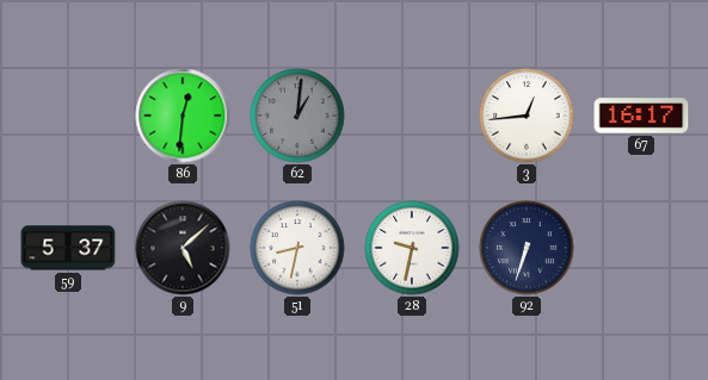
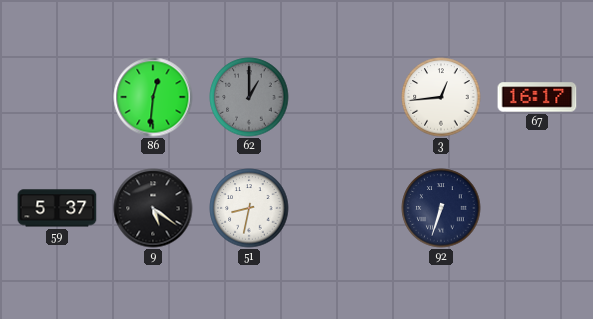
62: 1:01 -> 1:00
9: 5:08 -> 5:21
28: 9:32 -> none
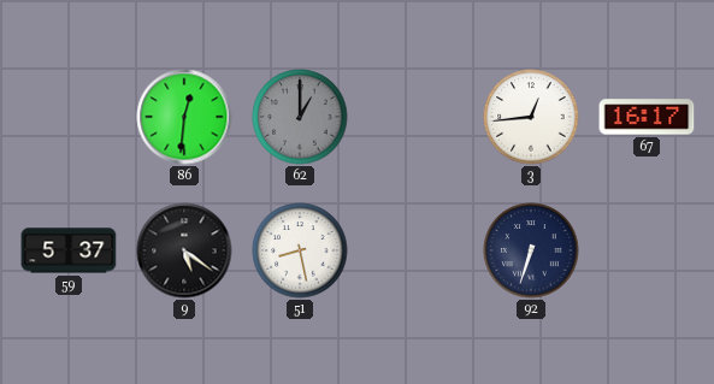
51: 8:32 -> 8:28
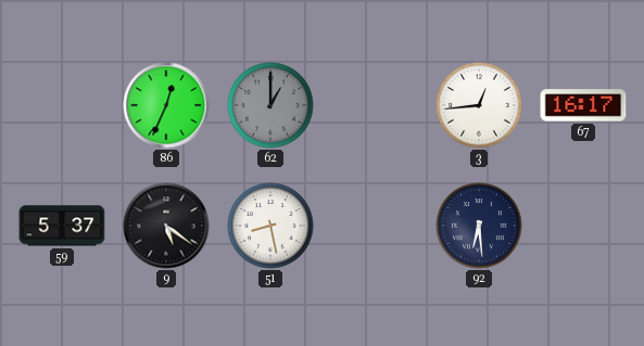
86: 12:31 -> 12:34
92: 6:33 -> 6:29
